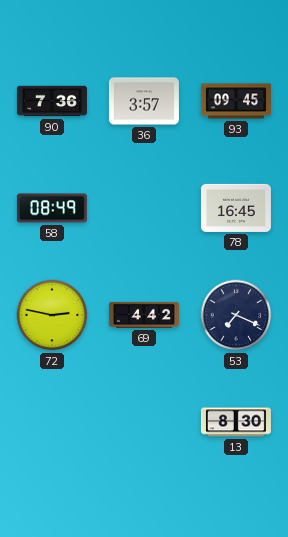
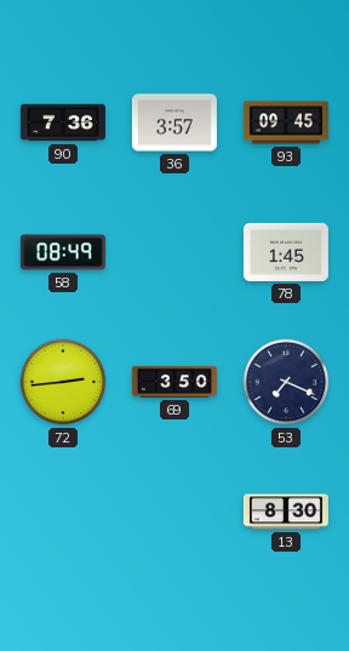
78: 16:45 -> 1:45
72: 2:47 -> 2:44
69: 4:42 -> 3:50
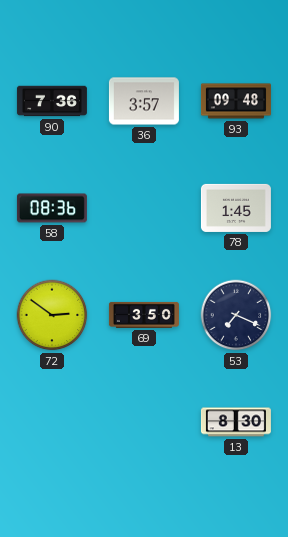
93: 09:45 -> 09:48
58: 08:49 -> 08:36
72: 2:44 -> 2:51
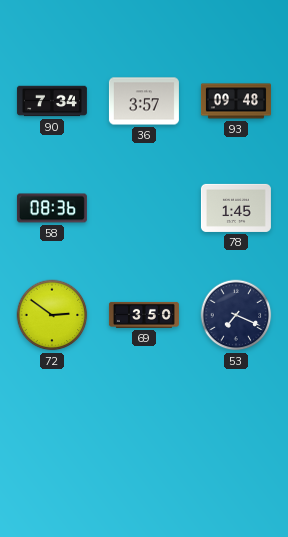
90: 7:36 -> 7:34
13: 8:30 -> none
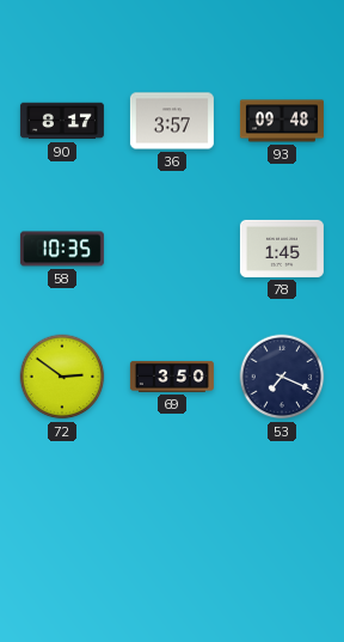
90: 7:34 -> 8:17
58: 08:36 -> 10:35
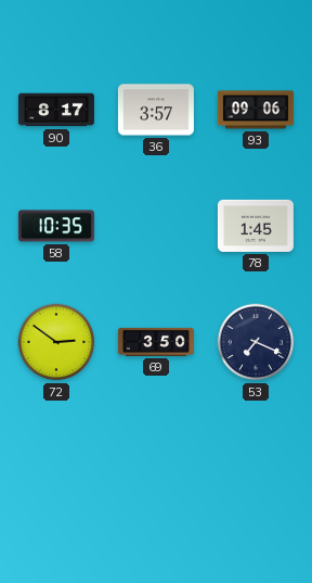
93: 09:48 -> 09:06
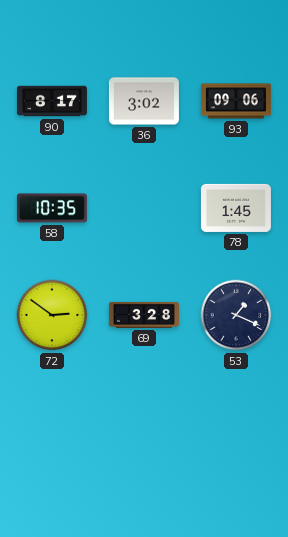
36: 3:57 -> 3:02
69: 3:50 -> 3:28
53: 7:19 -> 1:19
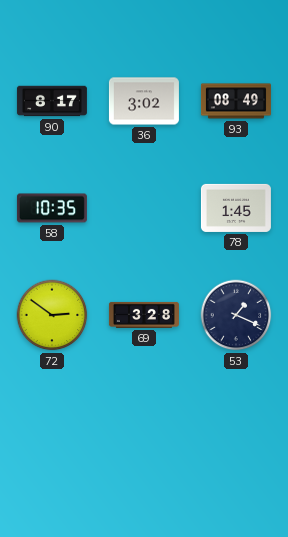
93: 09:06 -> 08:49
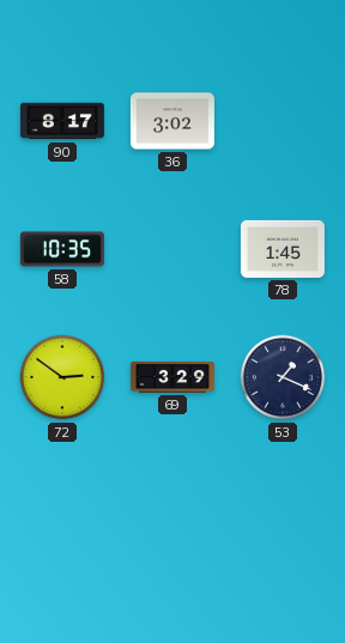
93: 08:49 -> none
69: 3:28 -> 3:29
